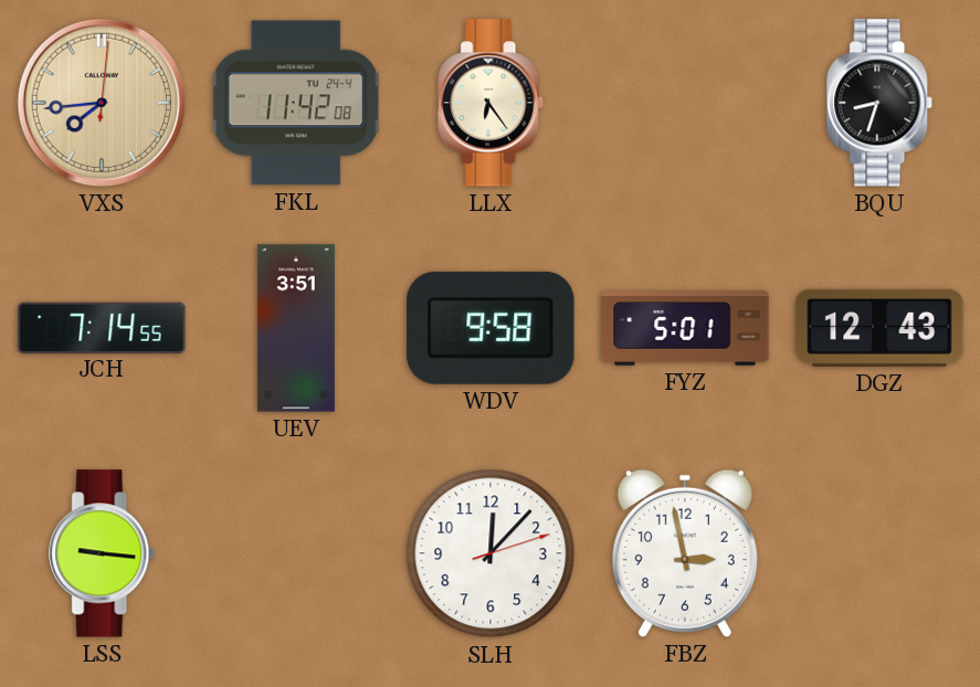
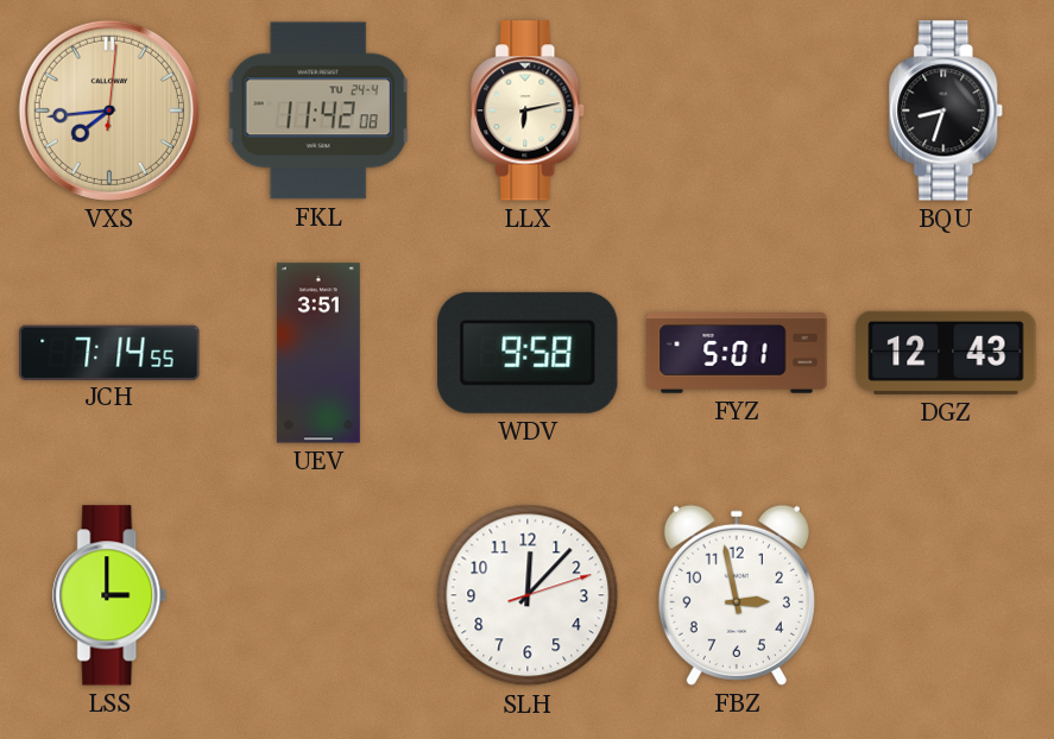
LLX: 6:24 -> 6:13
LSS: 9:16 -> 3:00
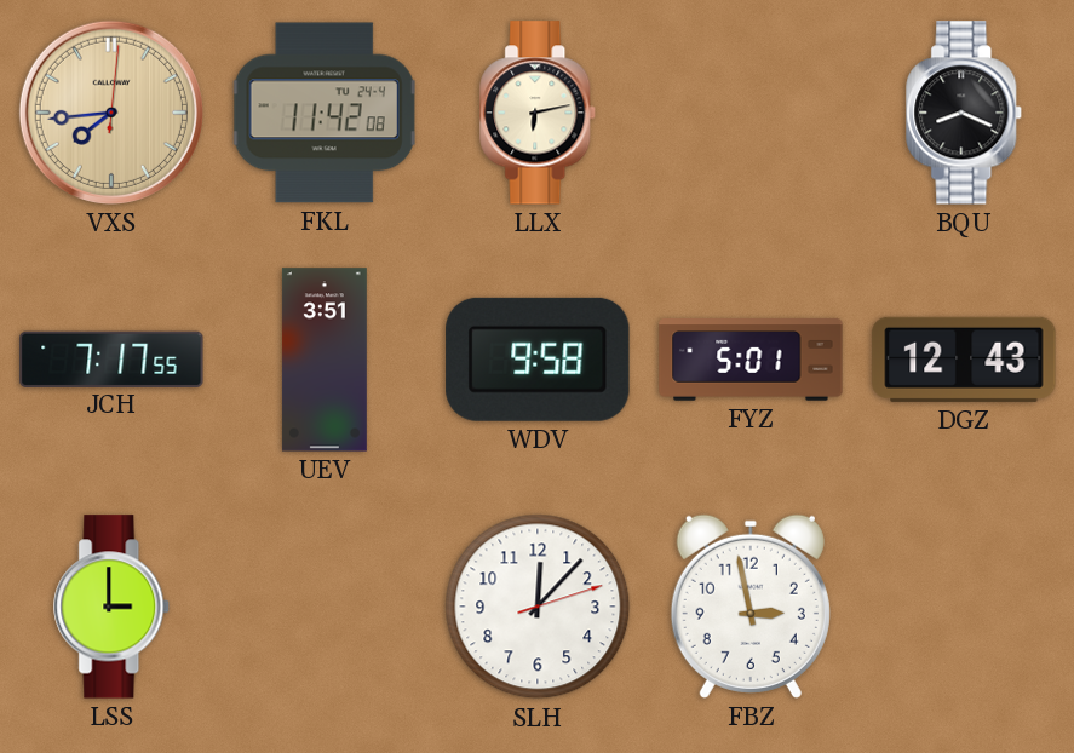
BQU: 8:33 -> 8:19
JCH: 7:14 -> 7:17
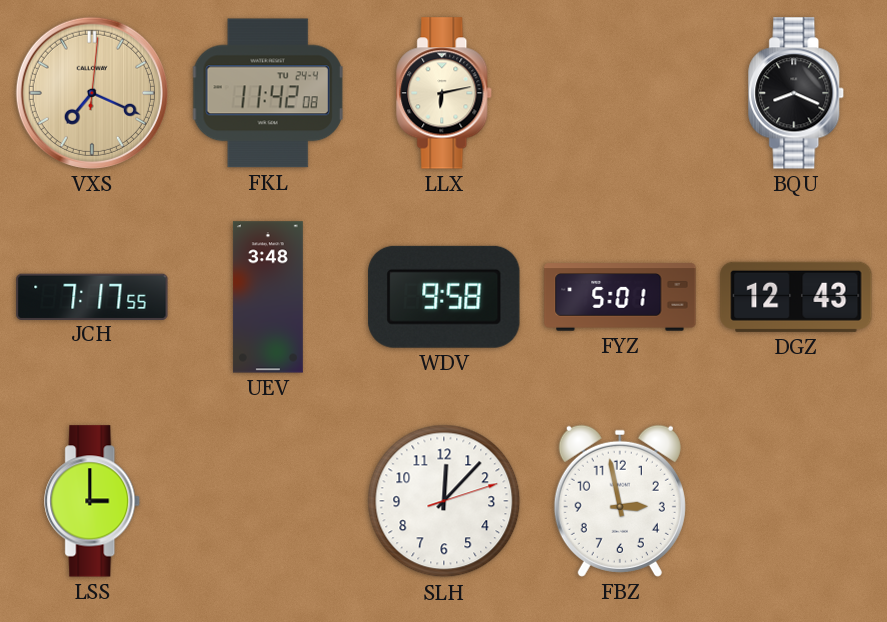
VXS: 7:44 -> 7:19
UEV: 3:51 -> 3:48
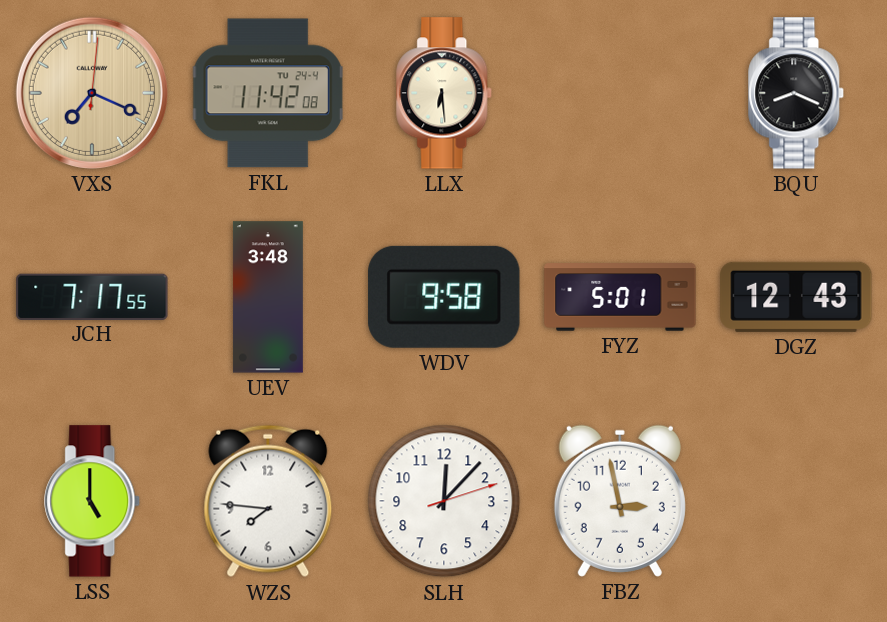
LLX: 6:13 -> 6:29
LSS: 3:00 -> 5:00
WZS: none -> 7:46
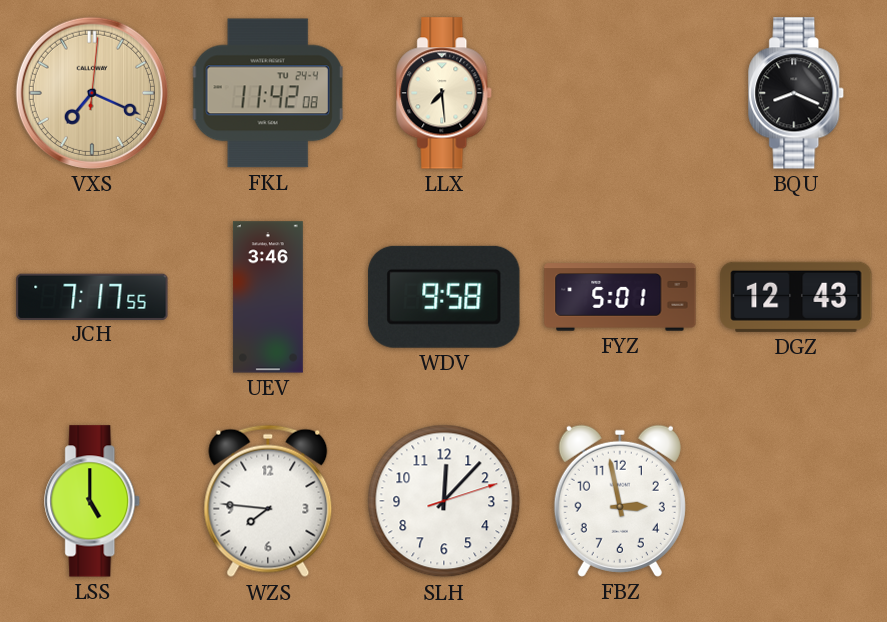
LLX: 6:29 -> 7:29
UEV: 3:48 -> 3:46
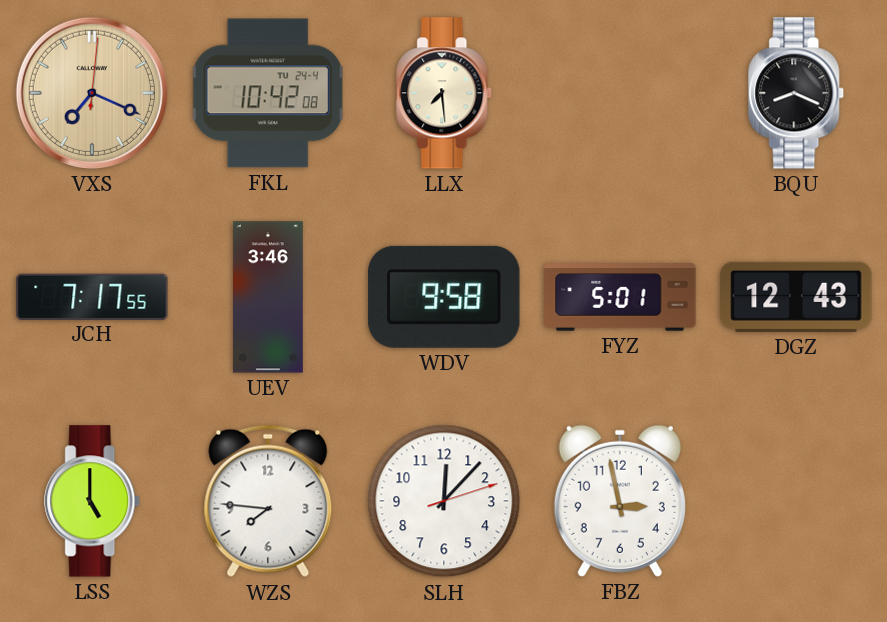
FKL: 11:42 -> 10:42
